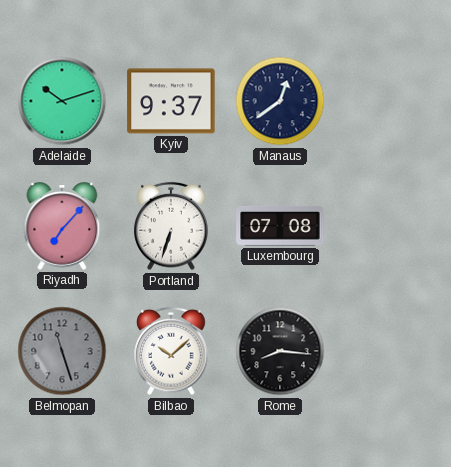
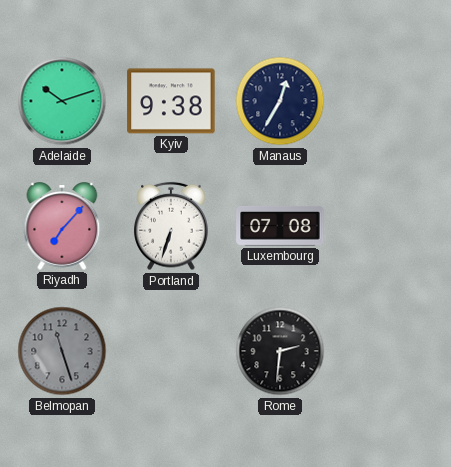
Kyiv: 9:37 -> 9:38
Manaus: 12:39 -> 12:35
Bilbao: 10:08 -> none
Rome: 8:16 -> 2:31
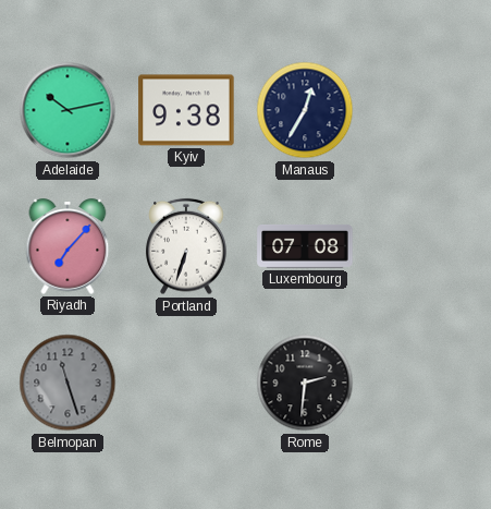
Adelaide: 10:12 -> 10:13
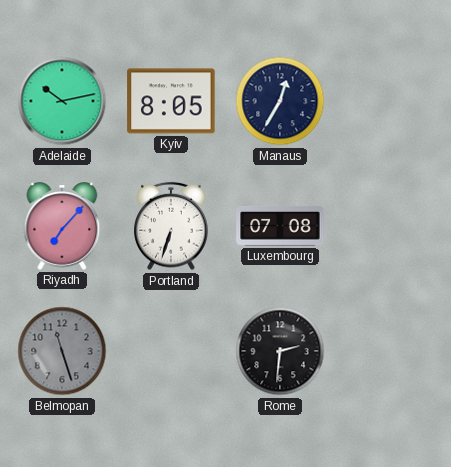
Kyiv: 9:38 -> 8:05
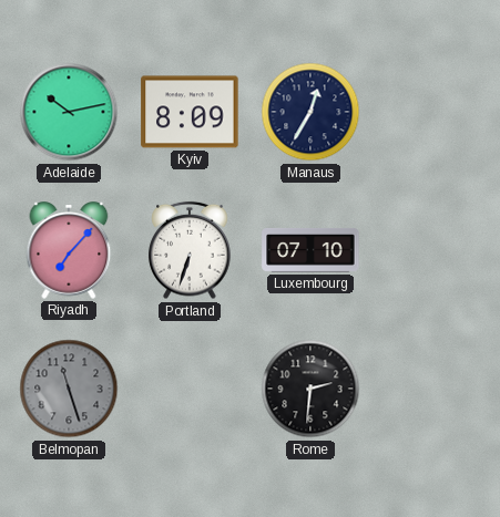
Kyiv: 8:05 -> 8:09
Luxembourg: 07:08 -> 07:10
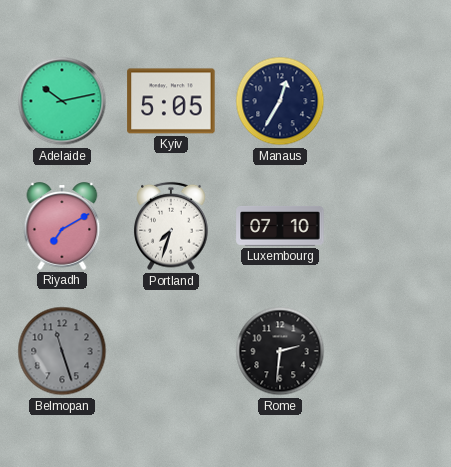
Kyiv: 8:09 -> 5:05
Riyadh: 7:07 -> 7:10
Portland: 6:33 -> 7:33
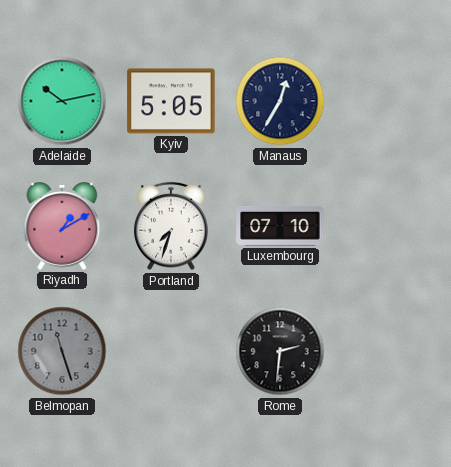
Riyadh: 7:10 -> 1:10
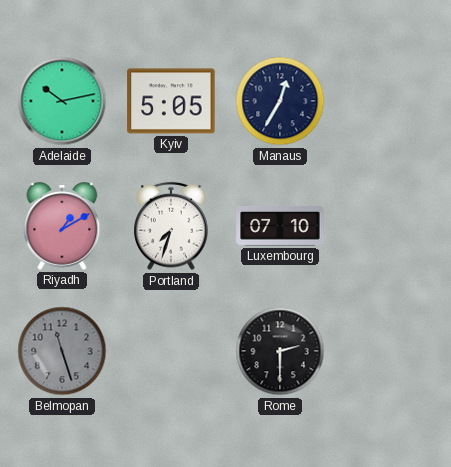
Rome: 2:31 -> 2:30
